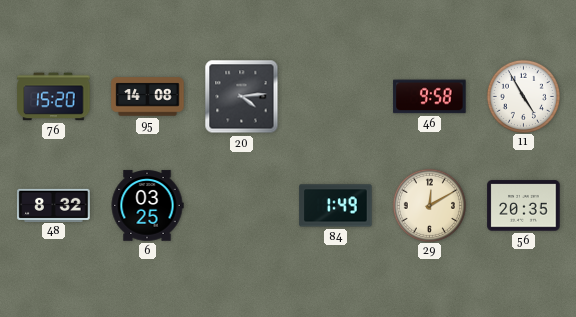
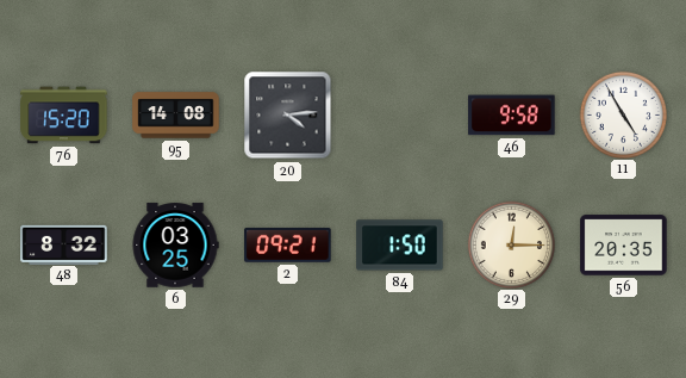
2: none -> 09:21
84: 1:49 -> 1:50
29: 12:10 -> 12:15
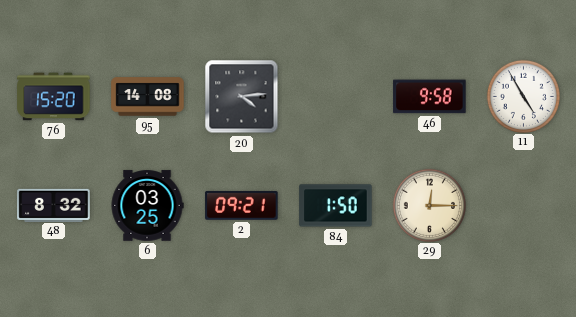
56: 20:35 -> none
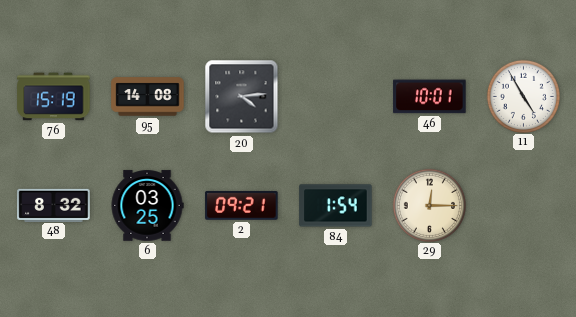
76: 15:20 -> 15:19
46: 9:58 -> 10:01
84: 1:50 -> 1:54
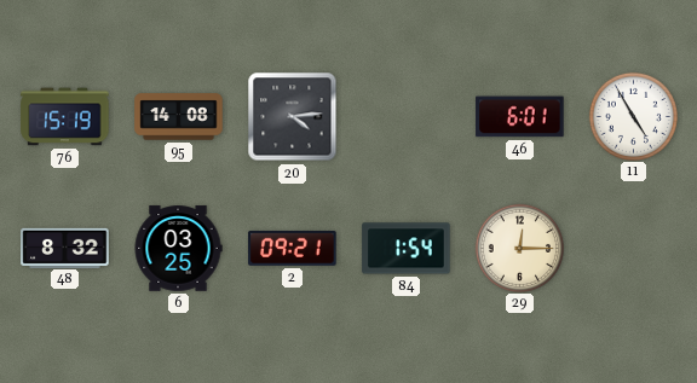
46: 10:01 -> 6:01
